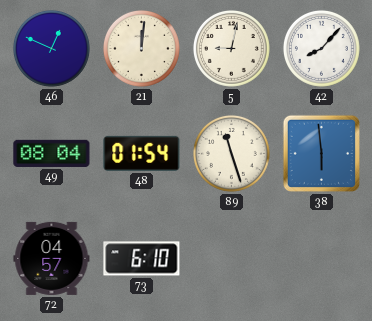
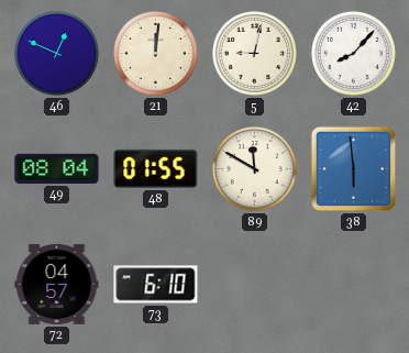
48: 01:54 -> 01:55
89: 11:27 -> 11:50
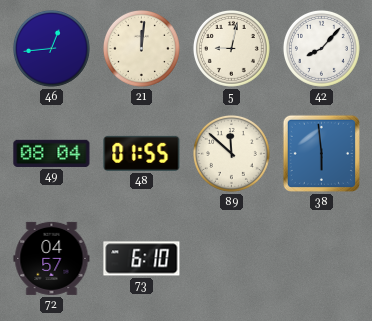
46: 12:49 -> 12:44
89: 11:50 -> 11:52
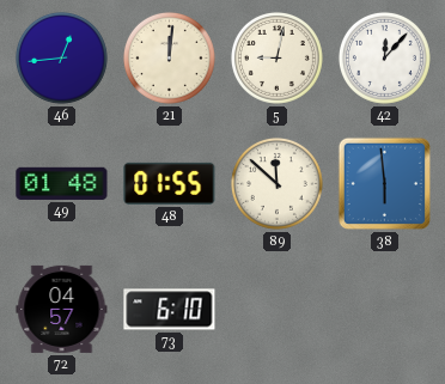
42: 8:07 -> 12:07
49: 08:04 -> 01:48
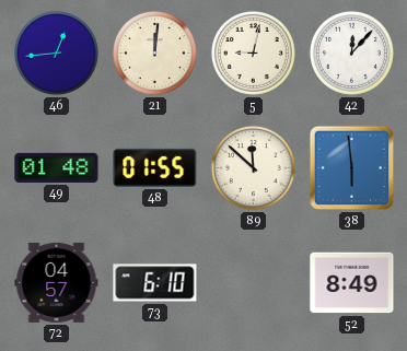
52: none -> 8:49
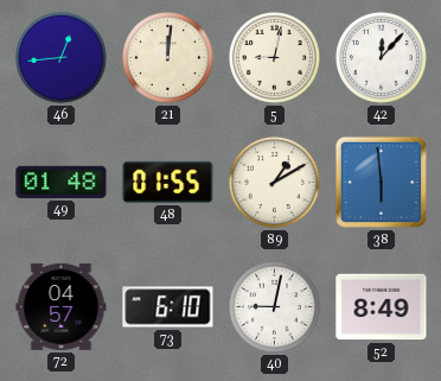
89: 11:52 -> 1:10
40: none -> 9:02
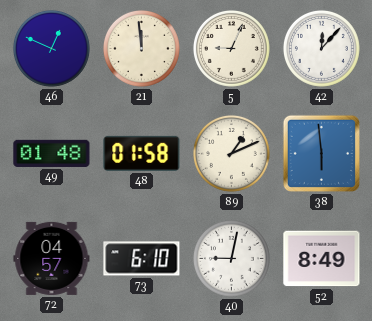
46: 12:44 -> 12:49
21: 12:01 -> 11:59
5: 9:02 -> 9:04
48: 01:55 -> 01:58
89: 1:10 -> 1:11
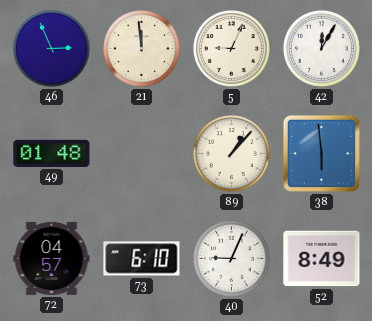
46: 12:49 -> 2:56
42: 12:07 -> 12:05
48: 01:58 -> none
89: 1:11 -> 1:07
40: 9:02 -> 9:04
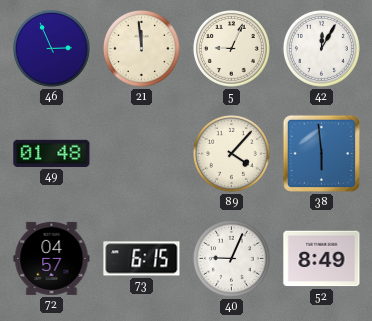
89: 1:07 -> 4:07
73: 6:10 -> 6:15
